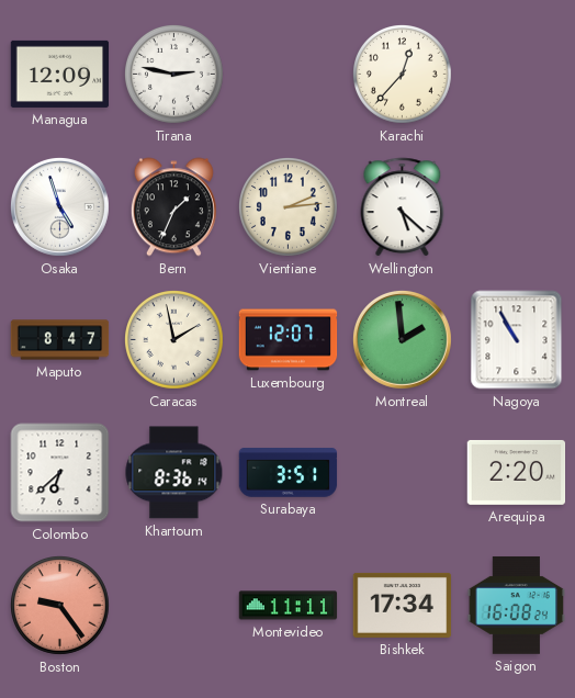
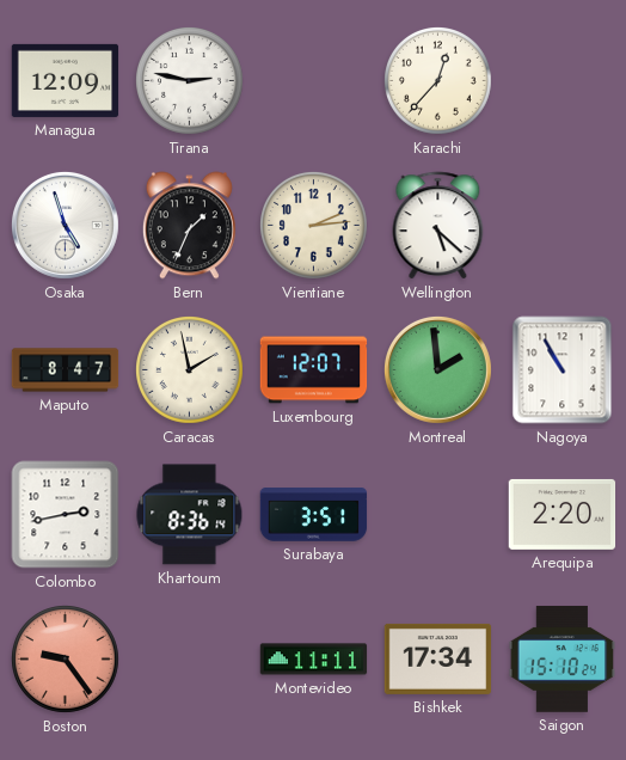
Colombo: 6:38 -> 2:43
Saigon: 16:08 -> 15:10
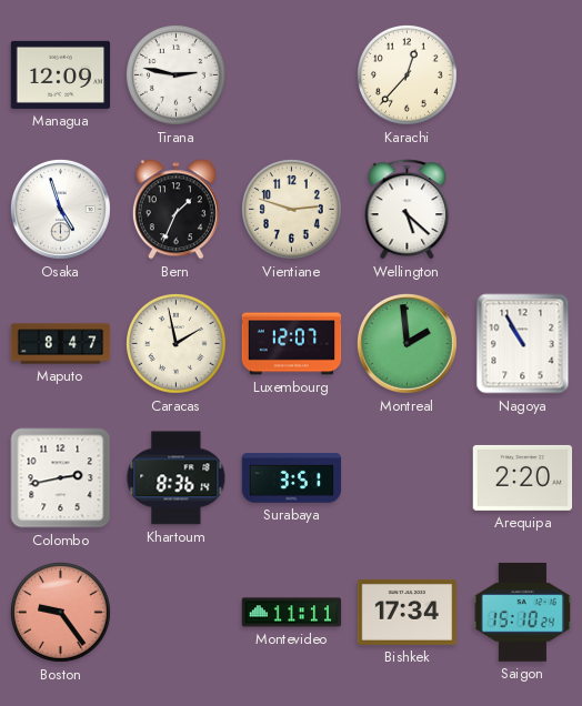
Vientiane: 2:14 -> 2:48
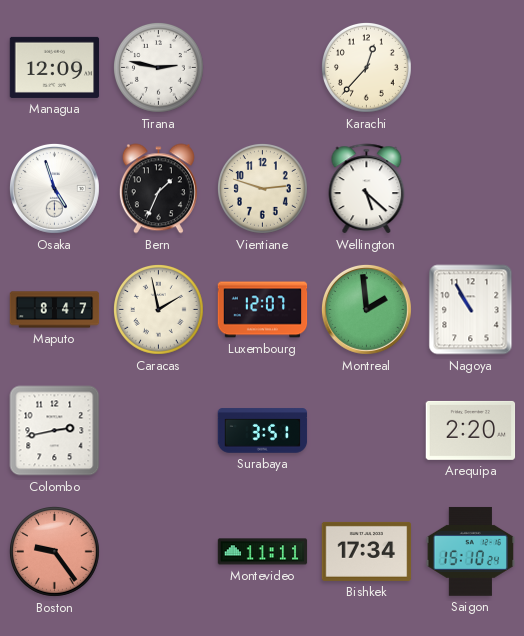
Khartoum: 8:36 -> none
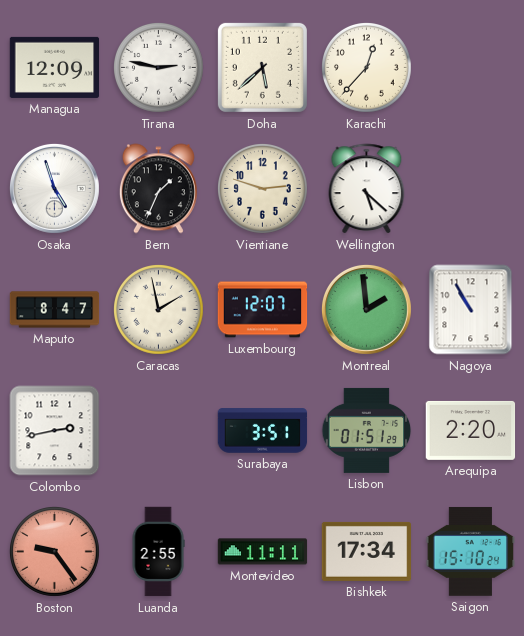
Doha: none -> 5:38
Lisbon: none -> 01:51
Luanda: none -> 2:55
